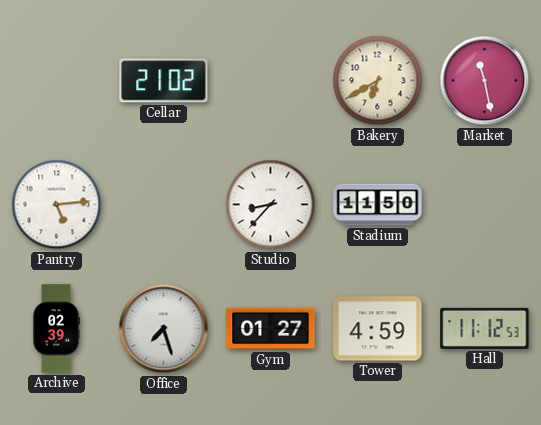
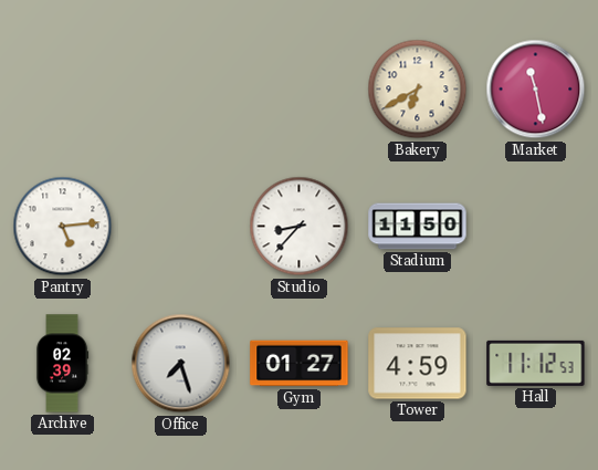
Cellar: 21:02 -> none
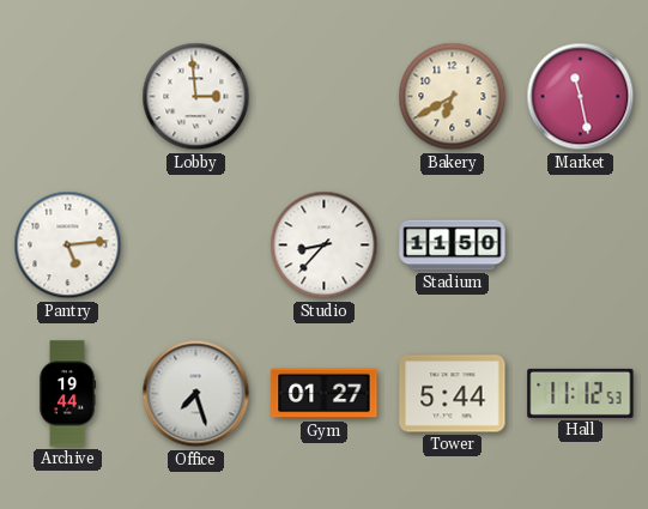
Lobby: none -> 2:59
Archive: 02:39 -> 19:44
Tower: 4:59 -> 5:44
